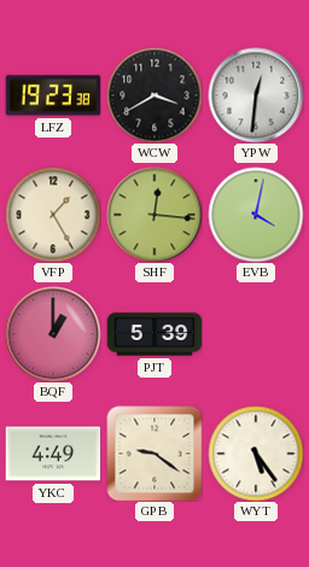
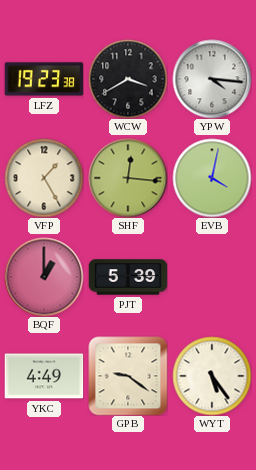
YPW: 12:31 -> 4:16
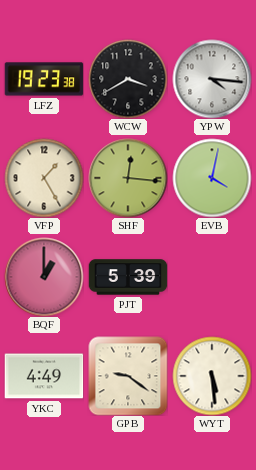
WYT: 5:24 -> 5:29
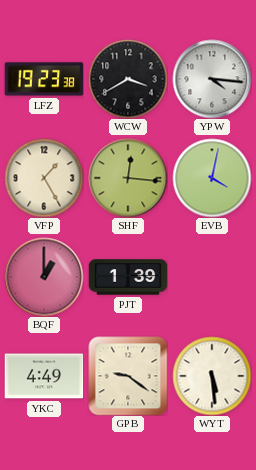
PJT: 5:39 -> 1:39
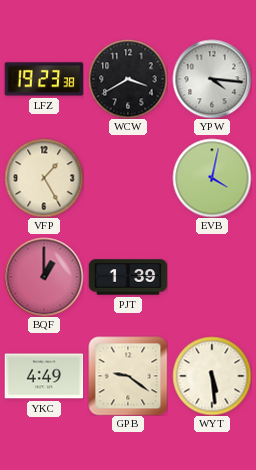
SHF: 12:16 -> none
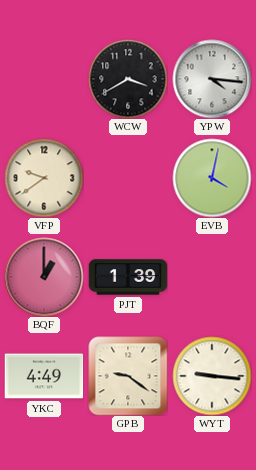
LFZ: 19:23 -> none
VFP: 1:25 -> 9:39
WYT: 5:29 -> 9:16
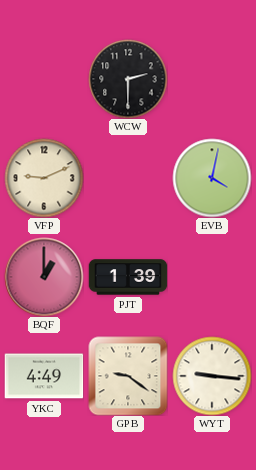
WCW: 3:40 -> 2:30
YPW: 4:16 -> none
VFP: 9:39 -> 9:11
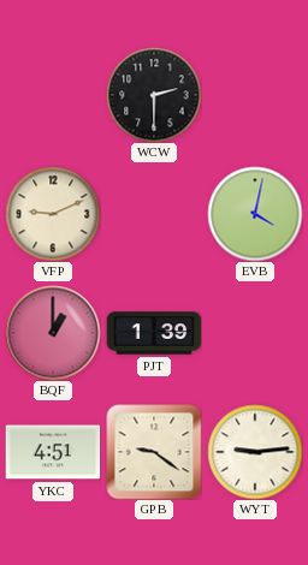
YKC: 4:49 -> 4:51
WYT: 9:16 -> 9:14
